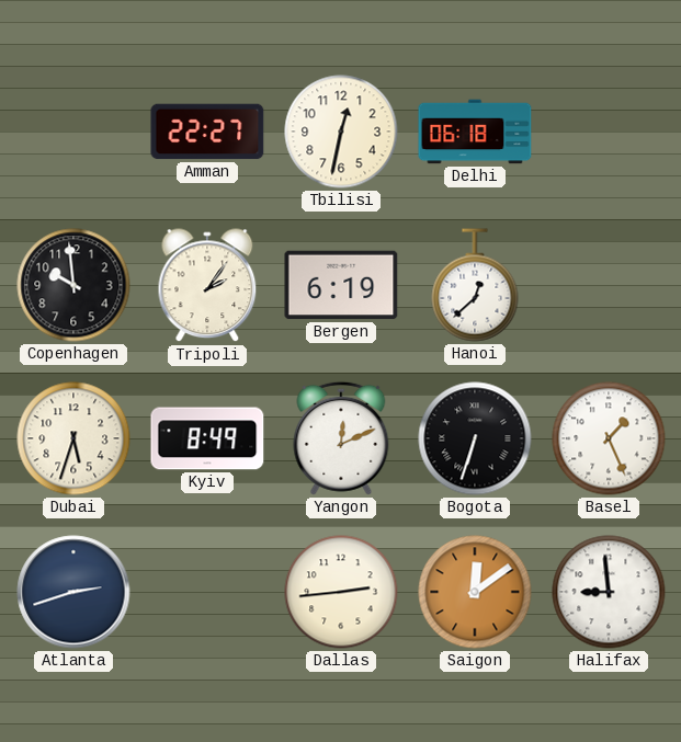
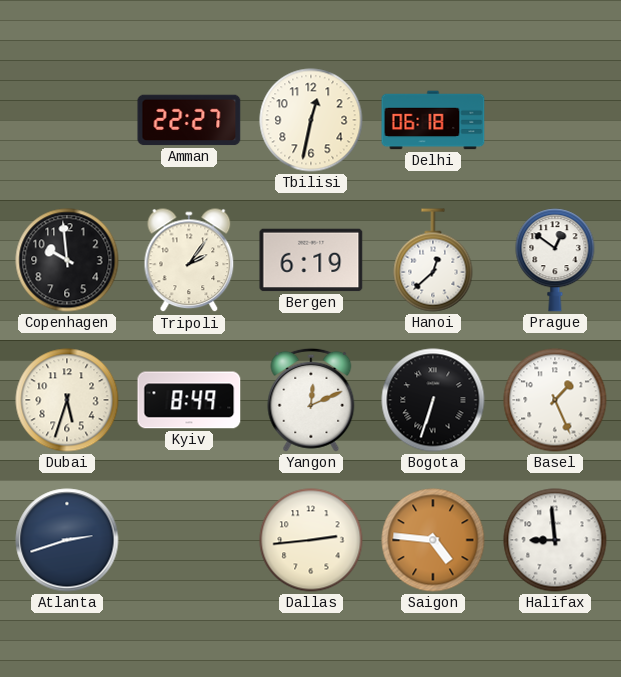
Prague: none -> 12:51
Saigon: 12:09 -> 4:46
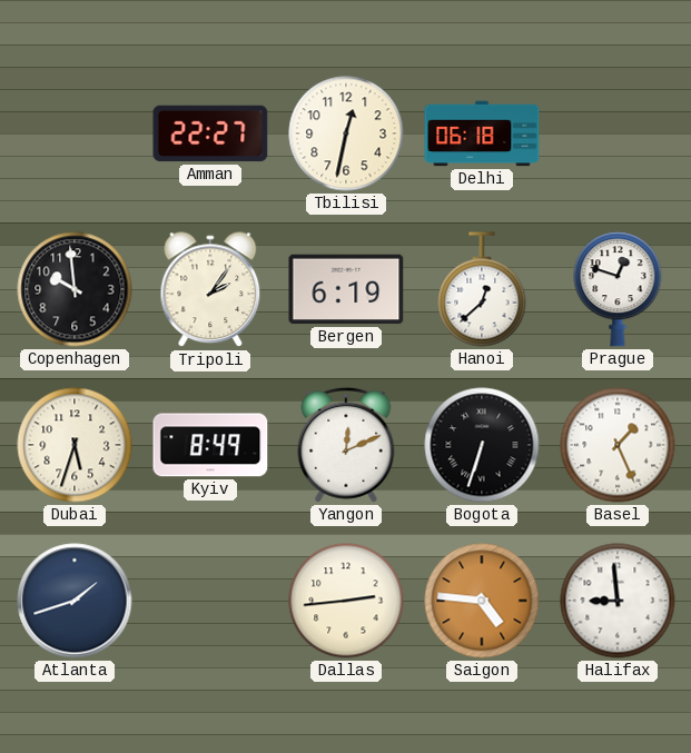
Prague: 12:51 -> 12:48
Atlanta: 2:42 -> 1:42
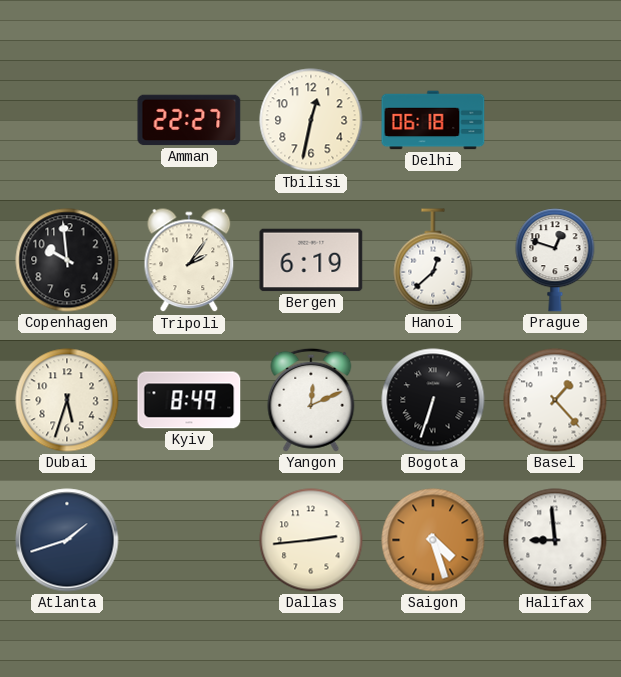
Basel: 1:26 -> 1:23
Saigon: 4:46 -> 4:27
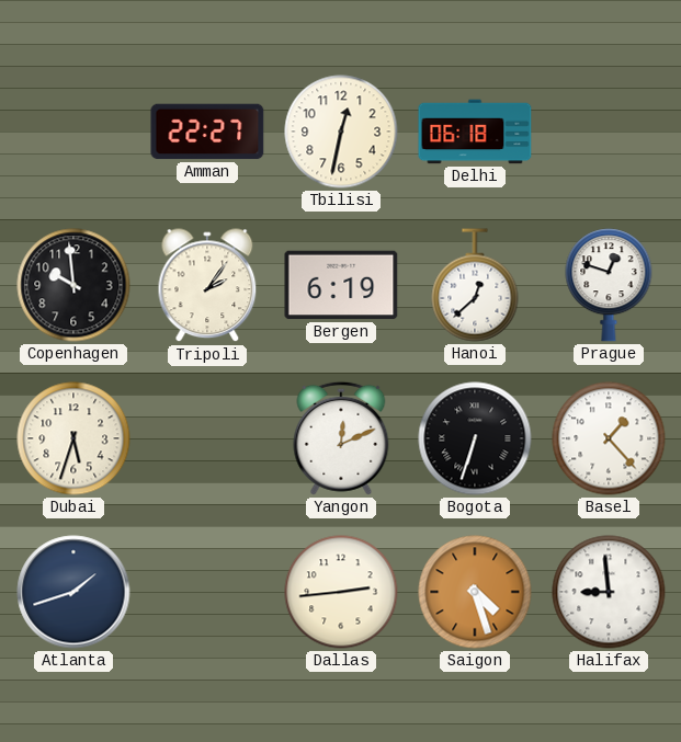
Kyiv: 8:49 -> none
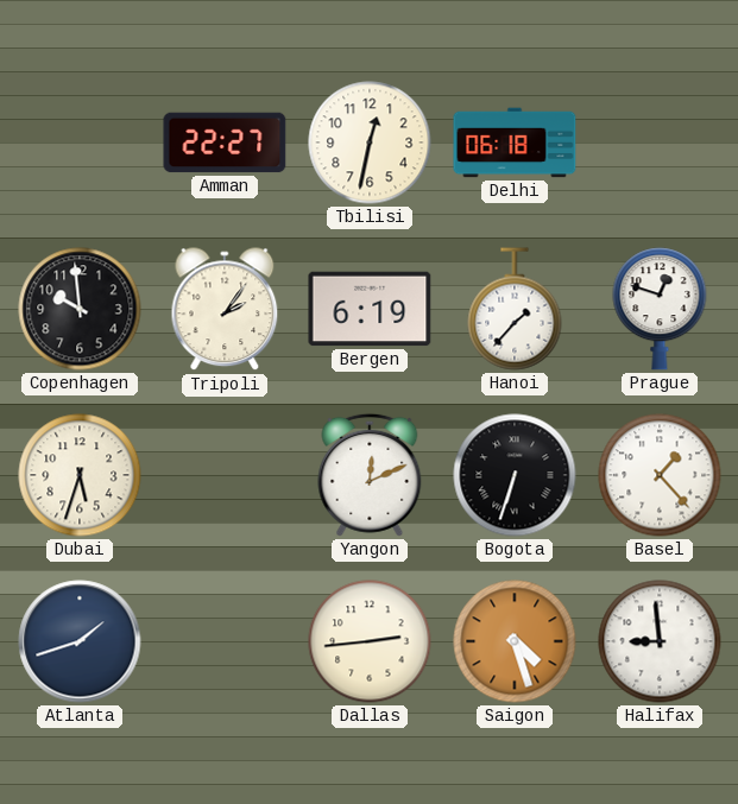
Hanoi: 12:38 -> 1:37
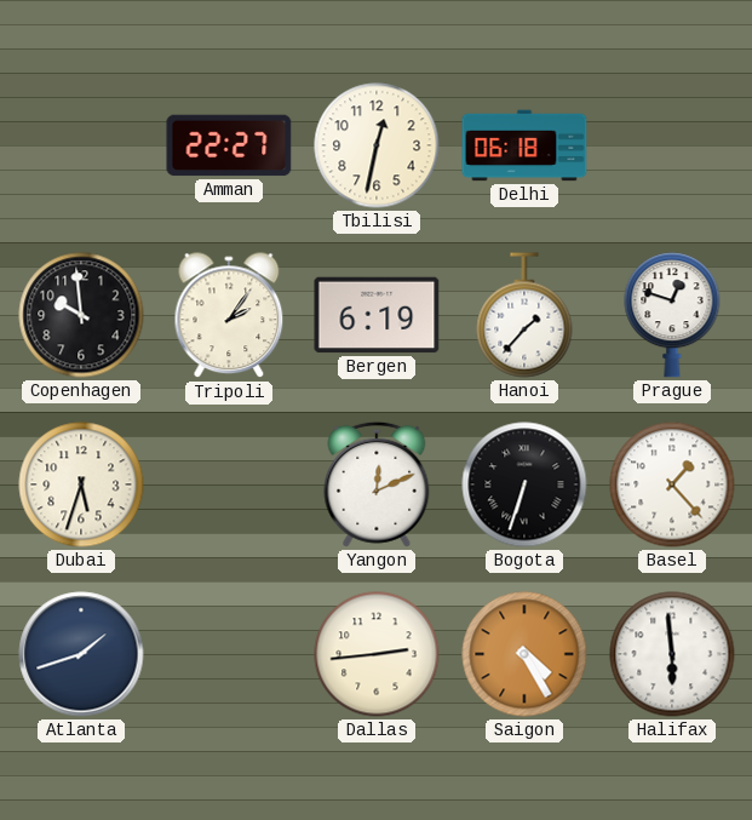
Saigon: 4:27 -> 4:25
Halifax: 8:59 -> 5:59
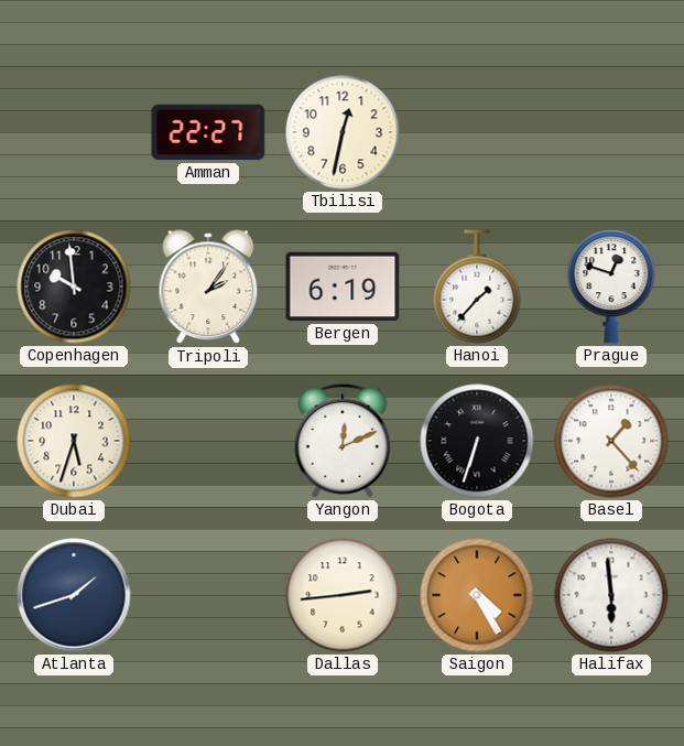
Delhi: 06:18 -> none
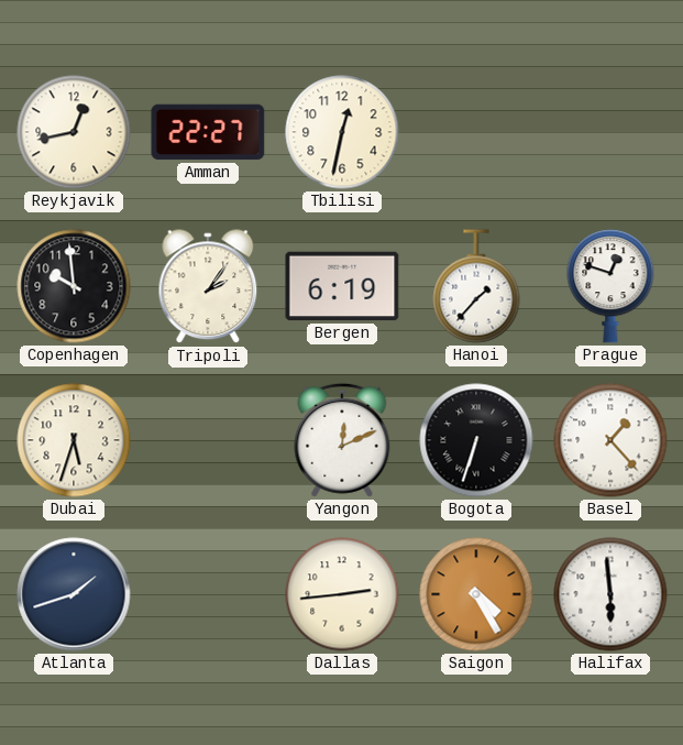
Reykjavik: none -> 12:43
